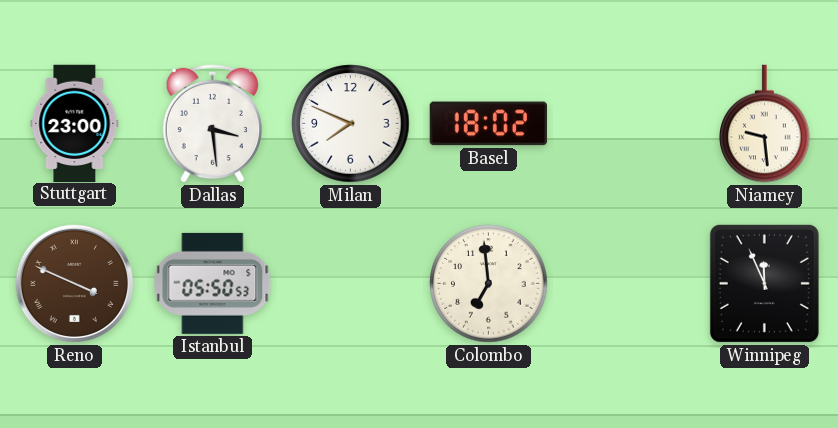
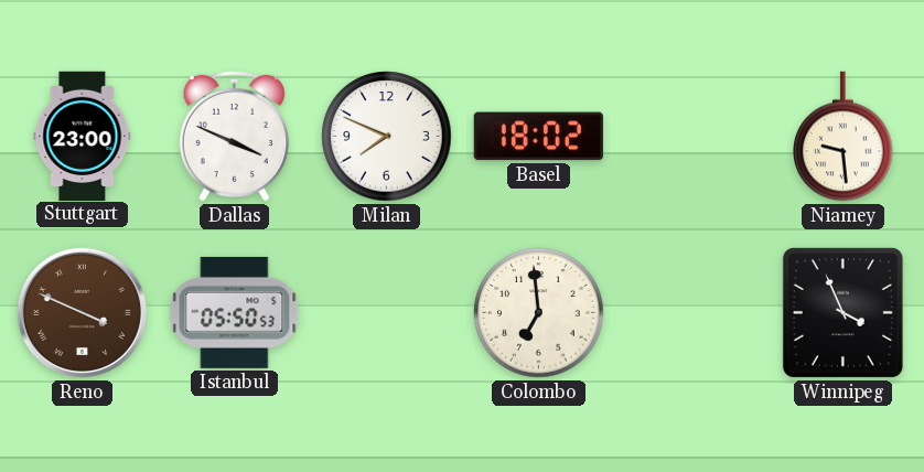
Dallas: 3:29 -> 3:49
Winnipeg: 11:56 -> 3:56
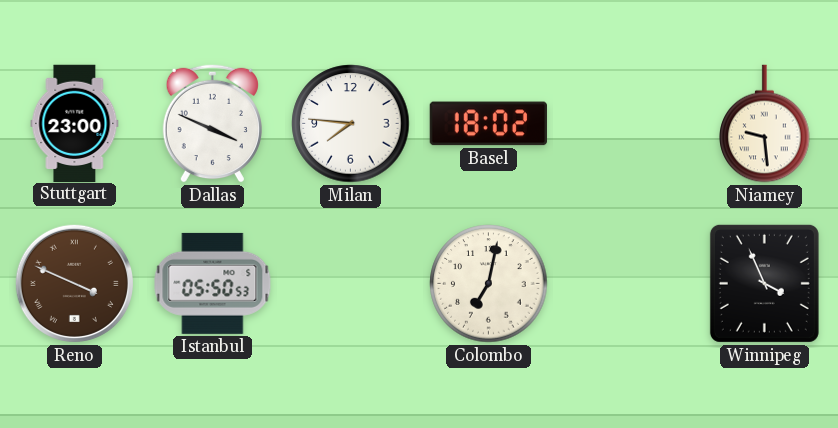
Milan: 7:49 -> 7:46
Colombo: 6:59 -> 7:02
